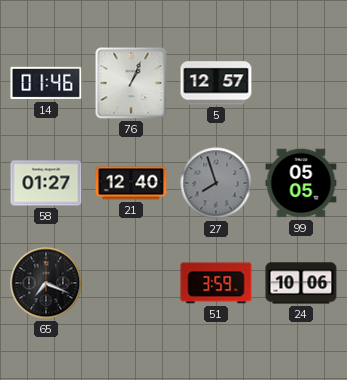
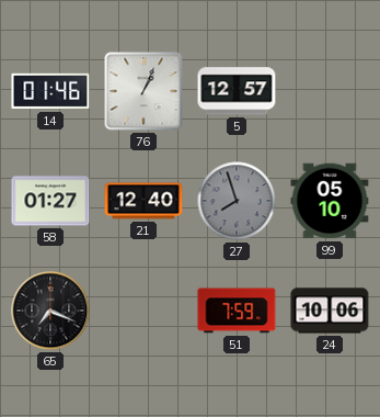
99: 05:05 -> 05:10
51: 3:59 -> 7:59
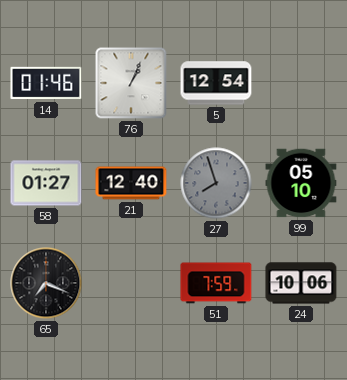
5: 12:57 -> 12:54
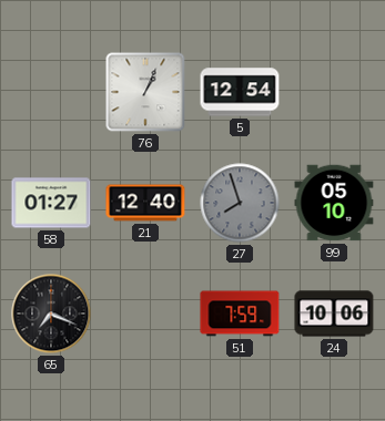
14: 01:46 -> none
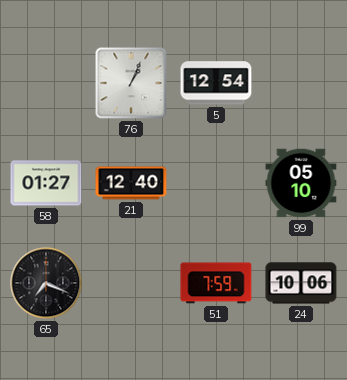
27: 7:57 -> none
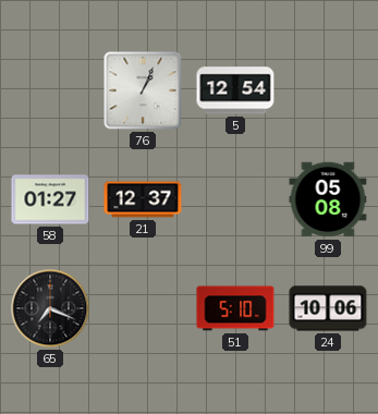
21: 12:40 -> 12:37
99: 05:10 -> 05:08
51: 7:59 -> 5:10
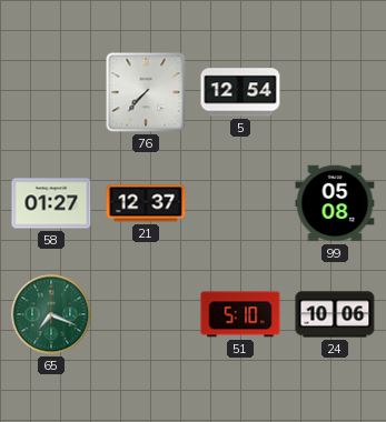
76: 1:04 -> 7:37
65 dial: black -> green
